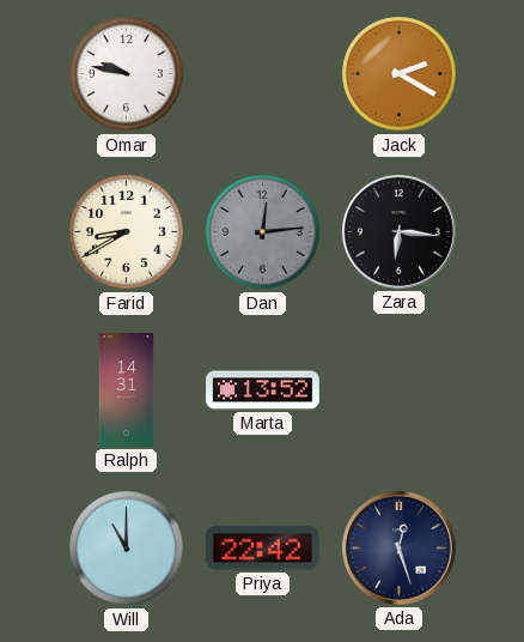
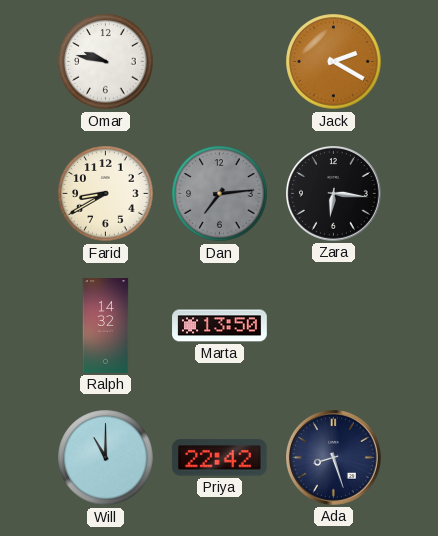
Dan: 12:14 -> 7:14
Ralph: 14:31 -> 14:32
Marta: 13:52 -> 13:50
Ada: 12:27 -> 8:27
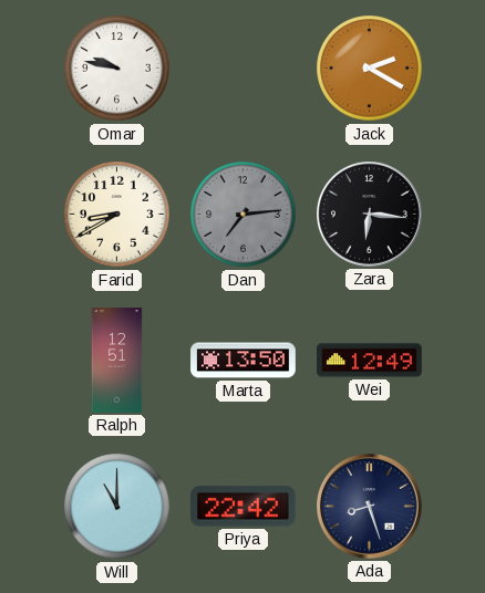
Ralph: 14:32 -> 12:51
Wei: none -> 12:49
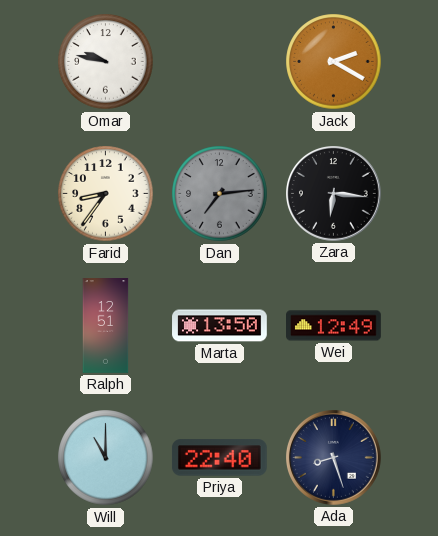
Farid: 8:40 -> 8:36
Priya: 22:42 -> 22:40
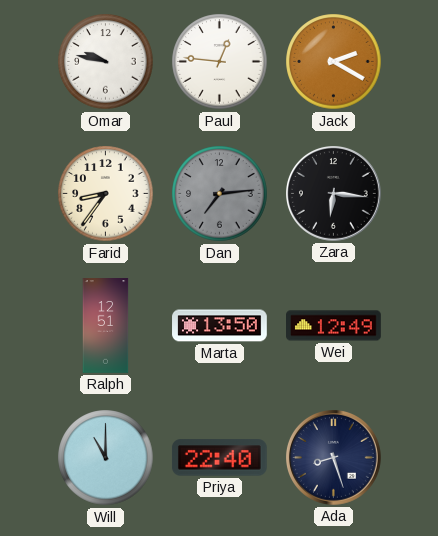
Paul: none -> 12:46
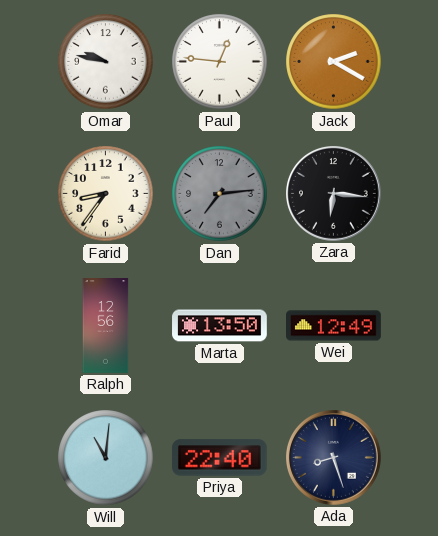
Ralph: 12:51 -> 12:56
Will: 11:00 -> 11:01
